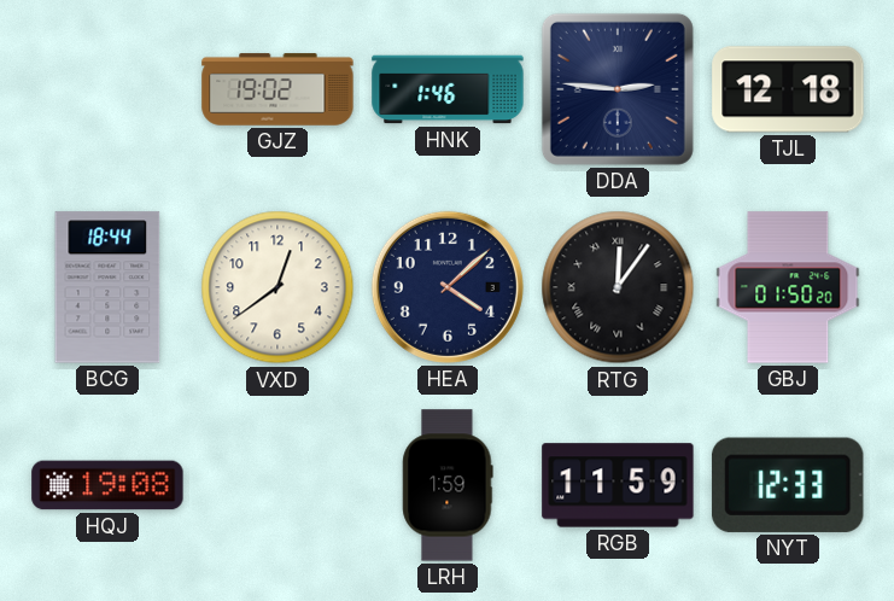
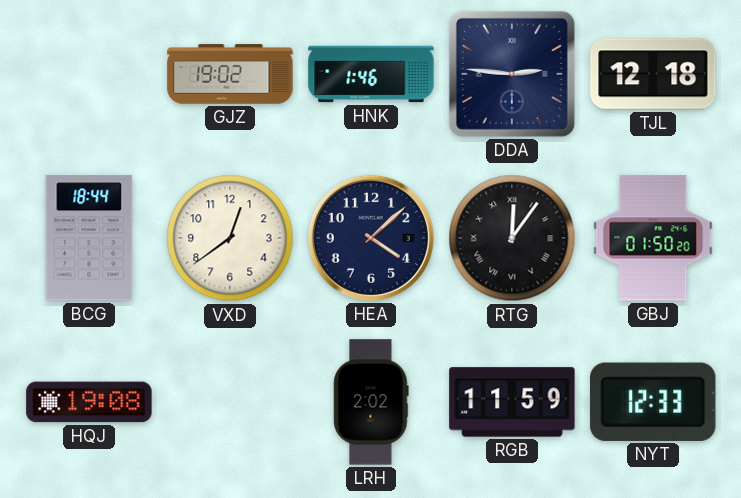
LRH: 1:59 -> 2:02
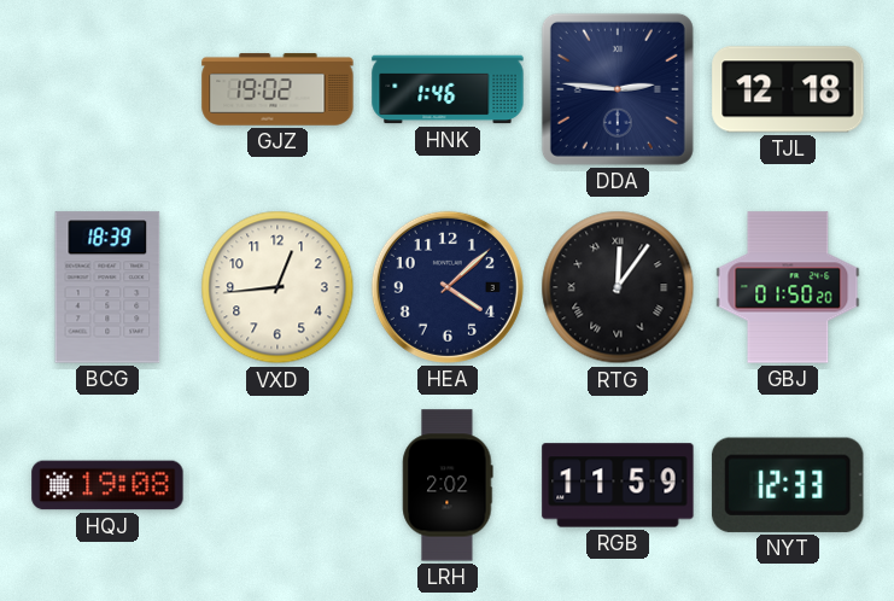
BCG: 18:44 -> 18:39
VXD: 12:39 -> 12:44
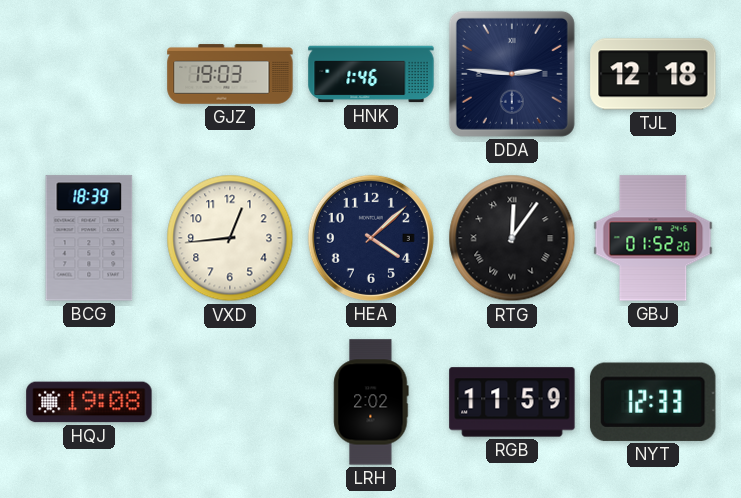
GJZ: 19:02 -> 19:03
GBJ: 01:50 -> 01:52
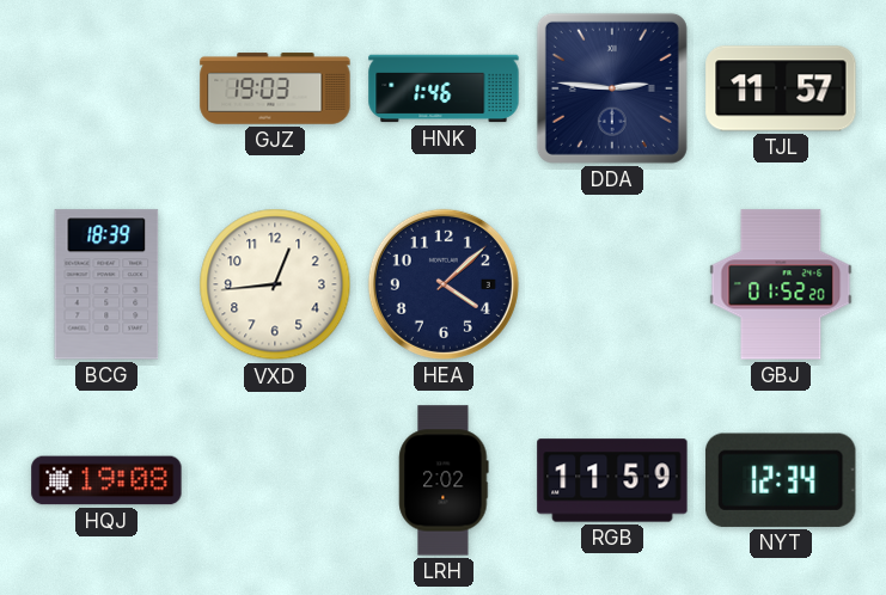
TJL: 12:18 -> 11:57
RTG: 12:06 -> none
NYT: 12:33 -> 12:34
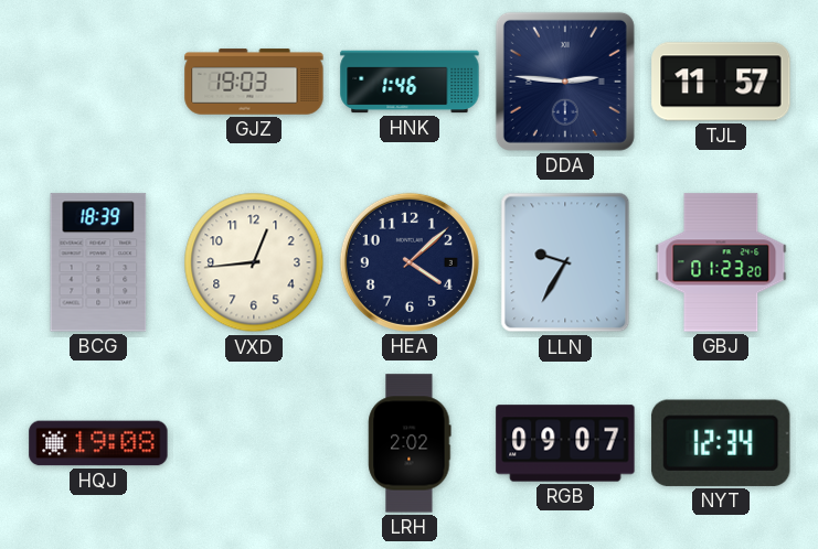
LLN: none -> 9:35
GBJ: 01:52 -> 01:23
RGB: 11:59 -> 09:07
